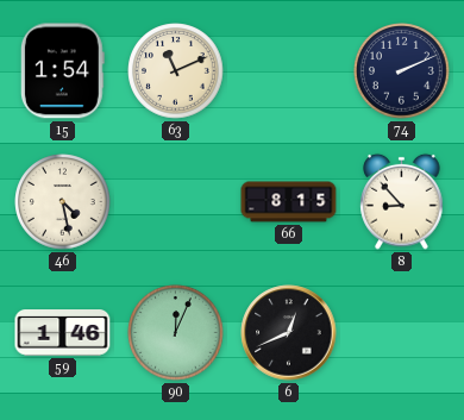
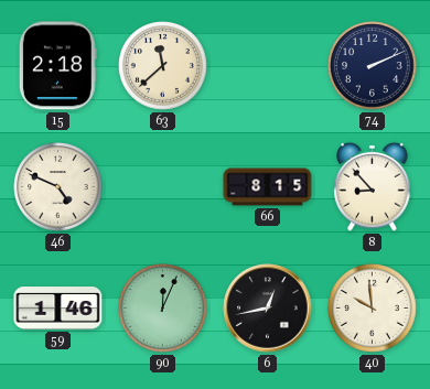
15: 1:54 -> 2:18
63: 11:11 -> 11:38
46: 4:28 -> 4:49
6: 12:41 -> 12:43
40: none -> 9:59
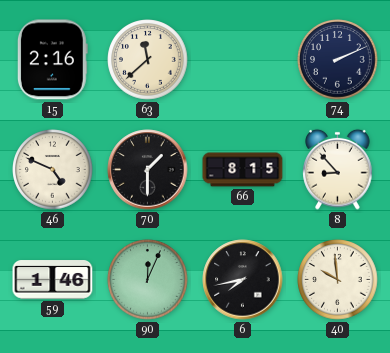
15: 2:18 -> 2:16
70: none -> 1:30
6: 12:43 -> 7:43
